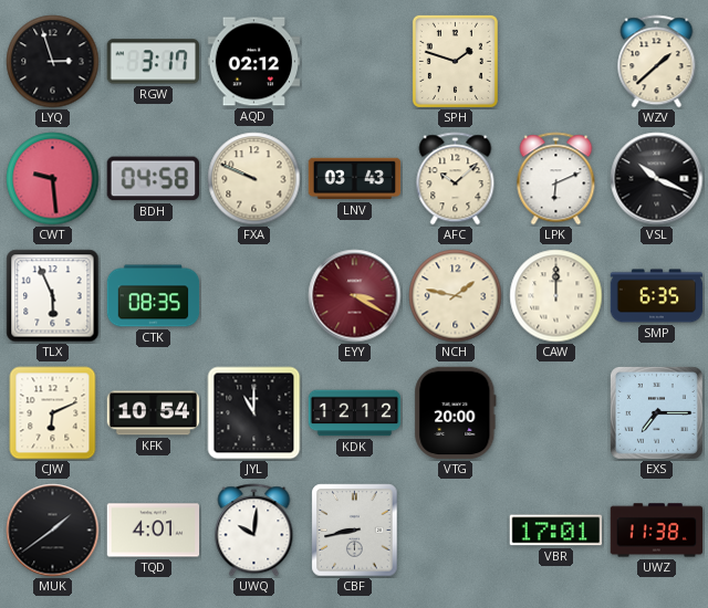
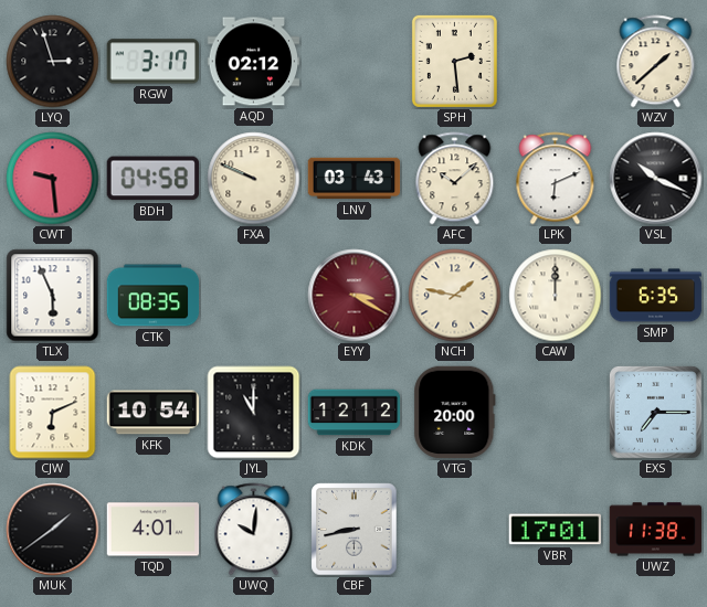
SPH: 1:48 -> 2:29
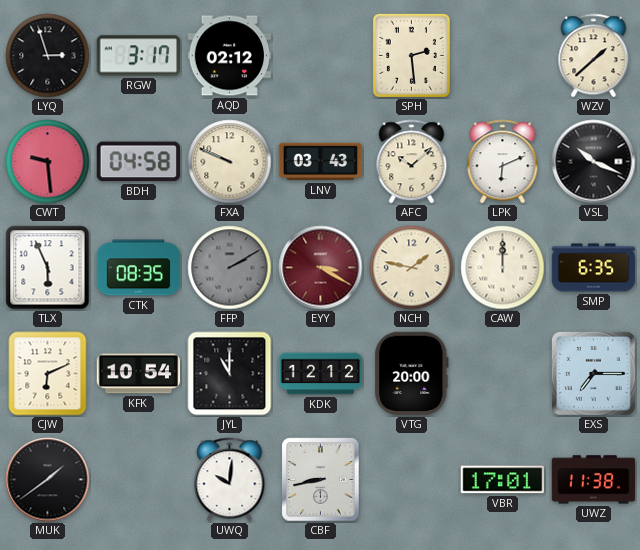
FFP: none -> 2:10
TQD: 4:01 -> none
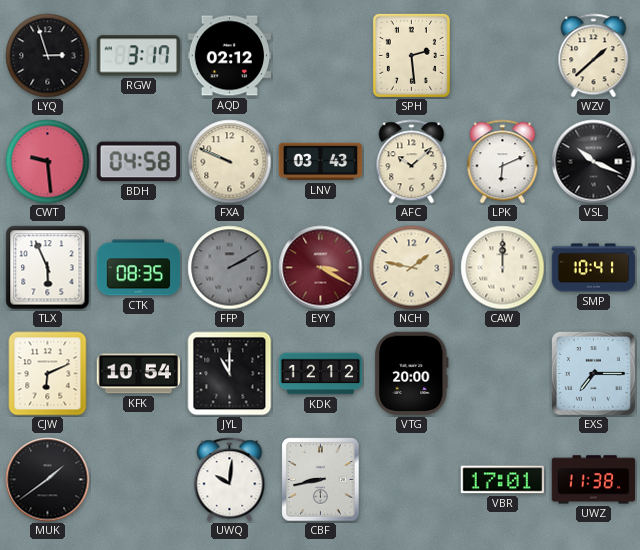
SMP: 6:35 -> 10:41
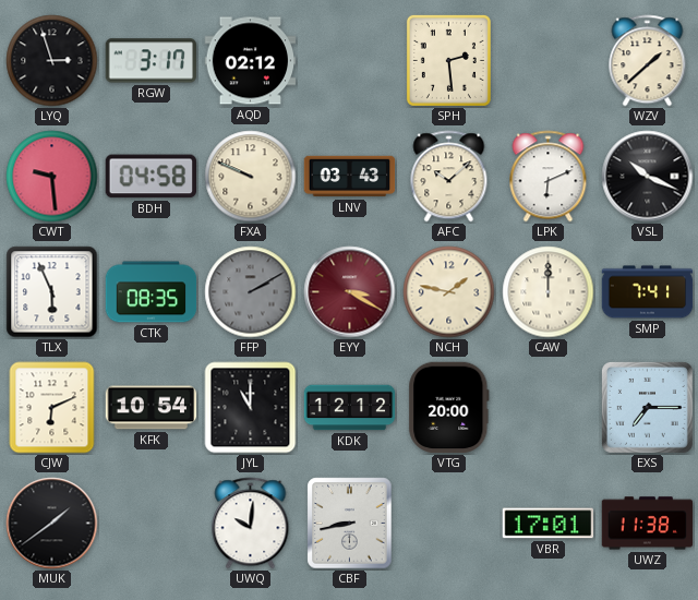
SMP: 10:41 -> 7:41
